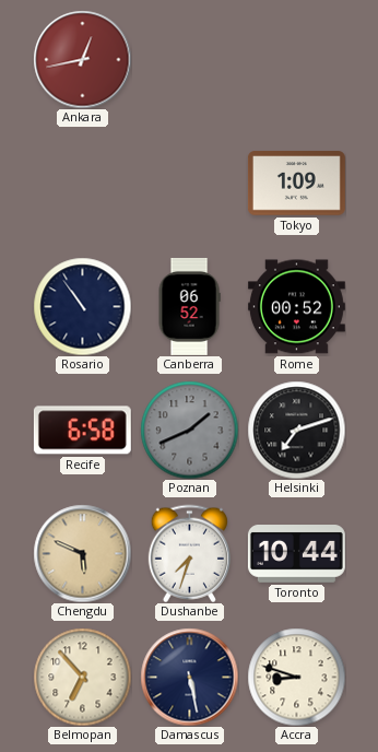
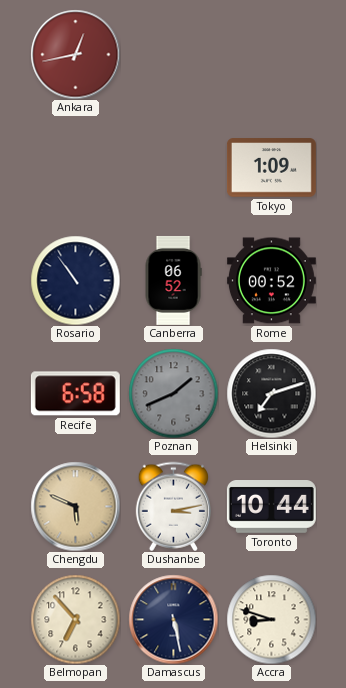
Dushanbe: 7:33 -> 3:13
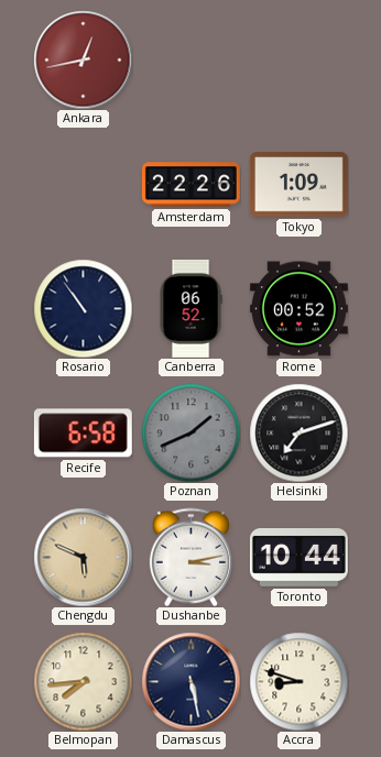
Amsterdam: none -> 22:26
Belmopan: 6:53 -> 7:44
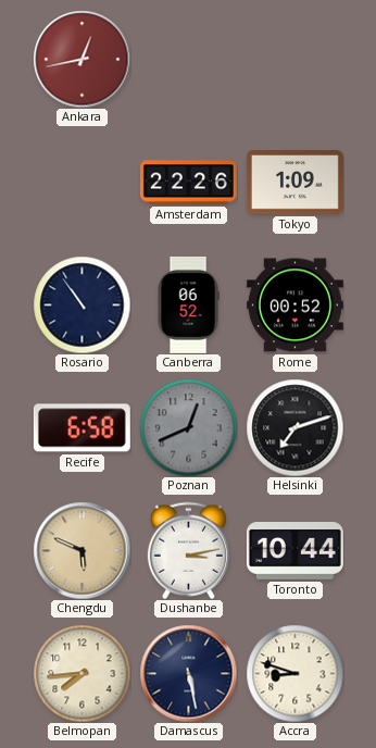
Poznan: 1:41 -> 12:41
